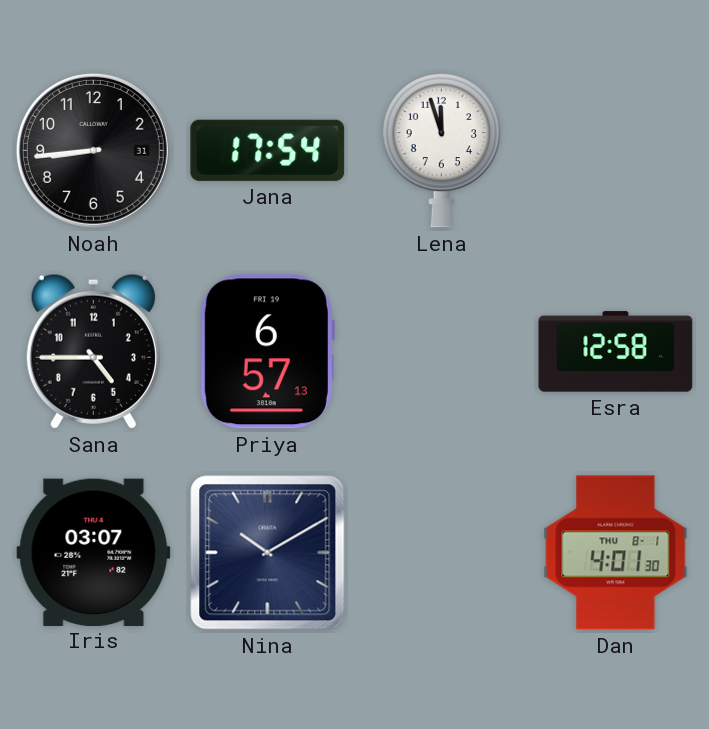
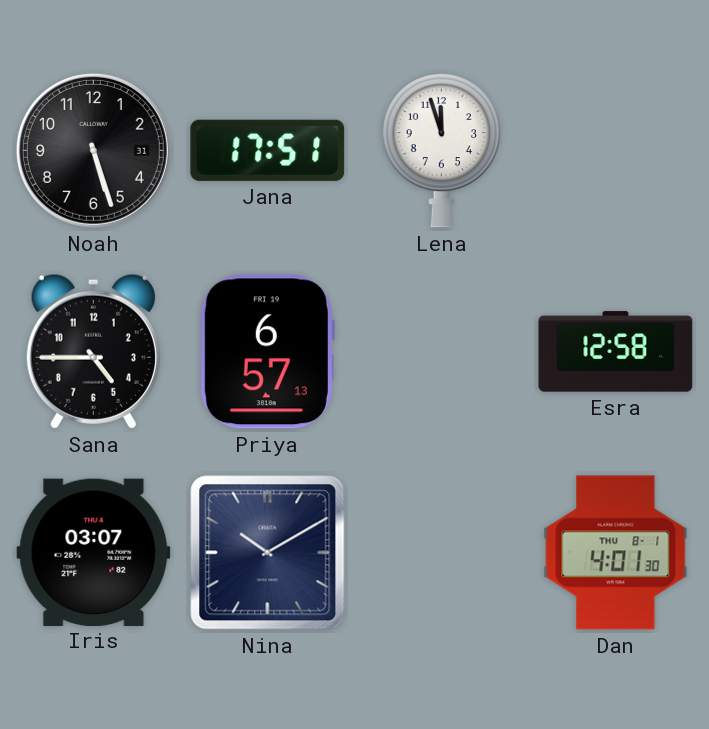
Noah: 8:44 -> 5:27
Jana: 17:54 -> 17:51
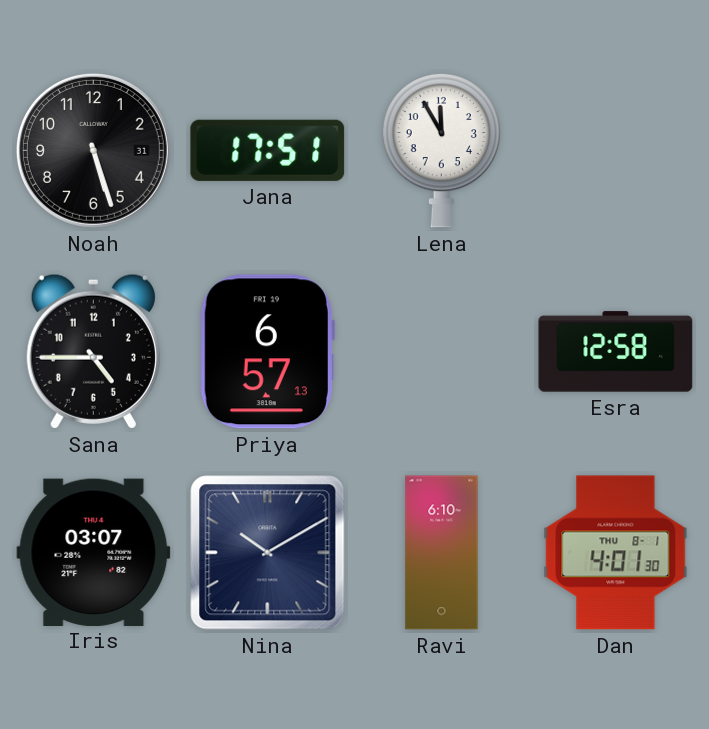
Lena: 11:57 -> 11:55
Ravi: none -> 6:10
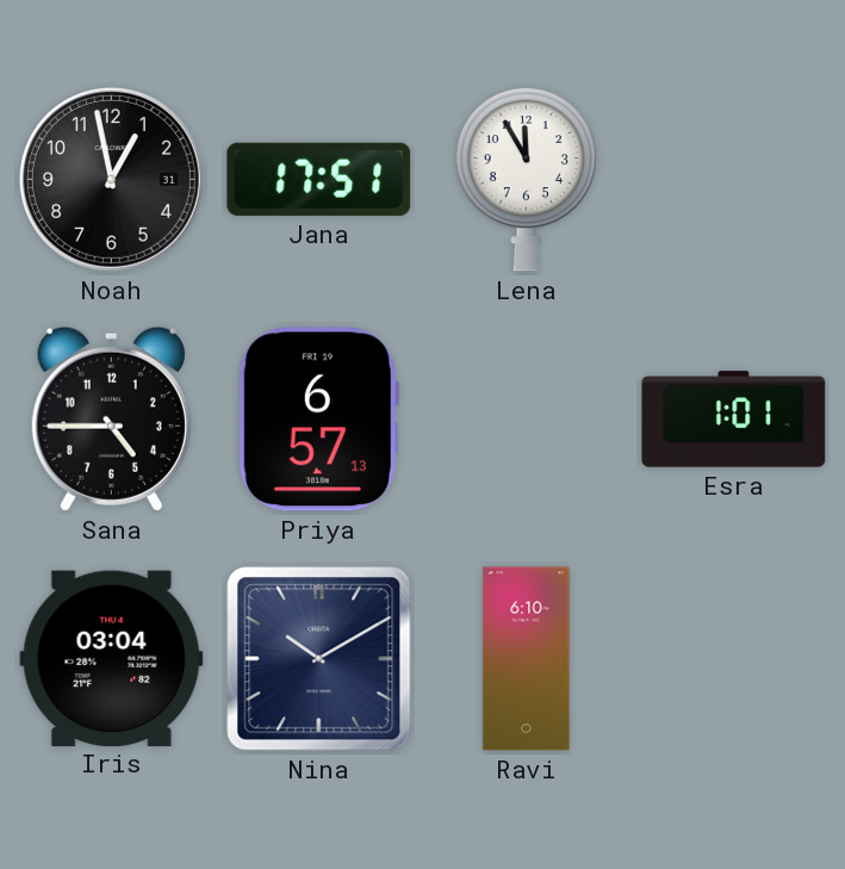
Noah: 5:27 -> 12:58
Esra: 12:58 -> 1:01
Iris: 03:07 -> 03:04
Dan: 4:01 -> none
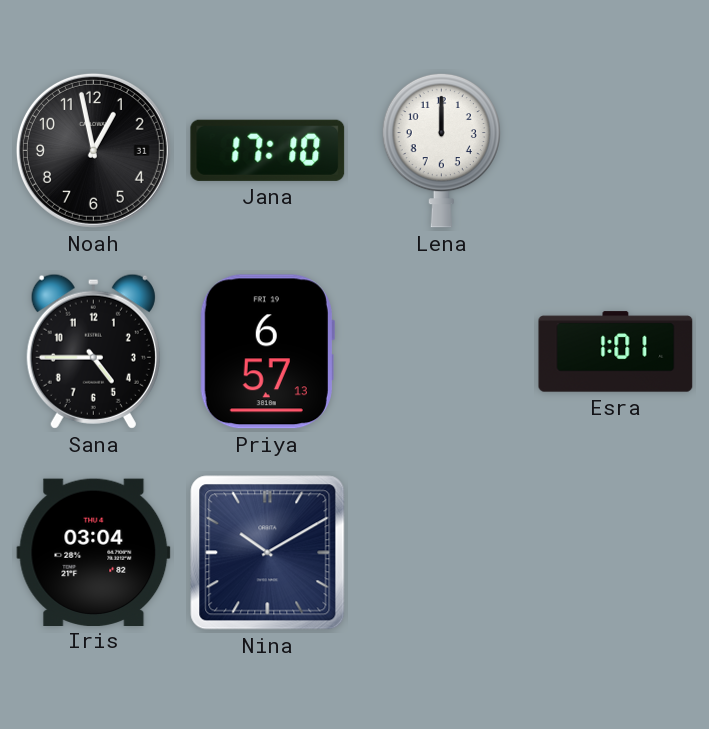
Jana: 17:51 -> 17:10
Lena: 11:55 -> 12:00
Ravi: 6:10 -> none
